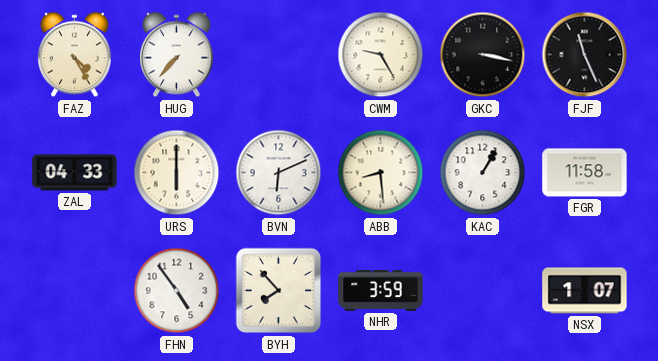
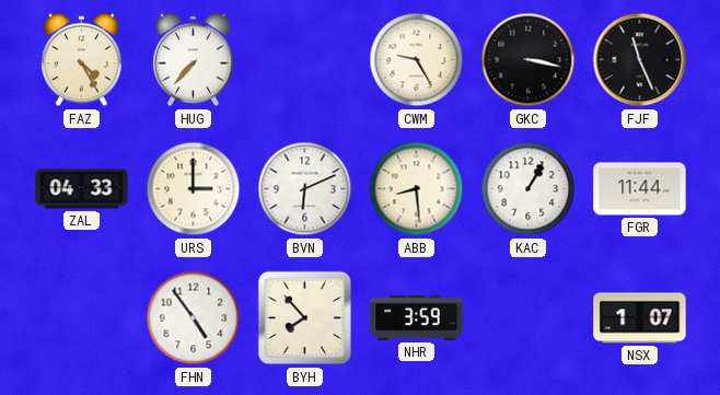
URS: 6:00 -> 3:00
FGR: 11:58 -> 11:44
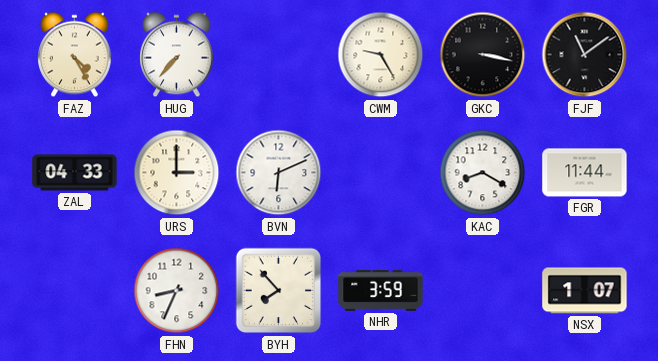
FJF: 11:26 -> 11:09
ABB: 8:29 -> none
KAC: 1:05 -> 8:20
FHN: 4:54 -> 8:34
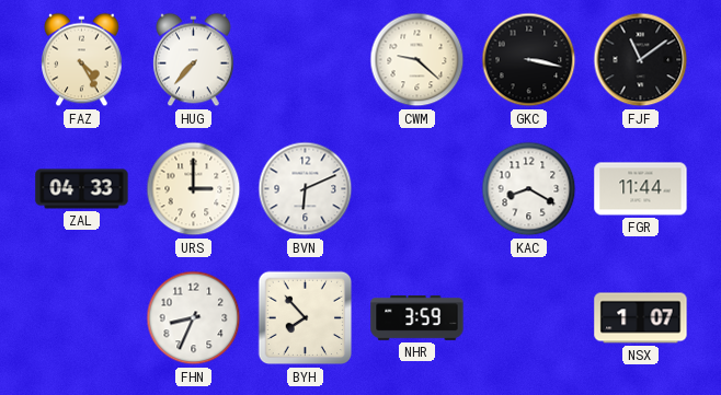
CWM: 9:25 -> 9:22
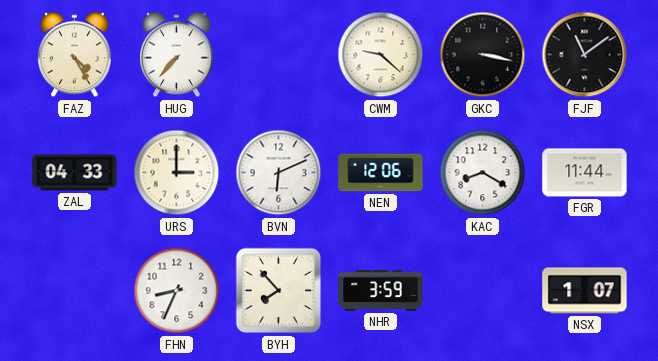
NEN: none -> 12:06
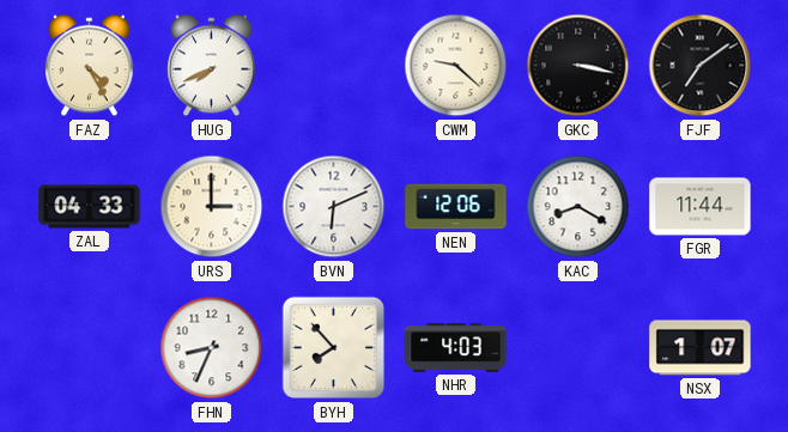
HUG: 7:37 -> 7:41
FJF: 11:09 -> 7:09
NHR: 3:59 -> 4:03
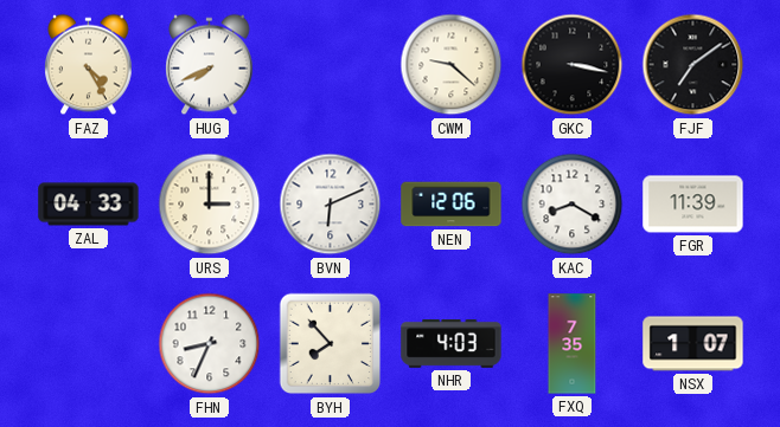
FGR: 11:44 -> 11:39
FXQ: none -> 7:35
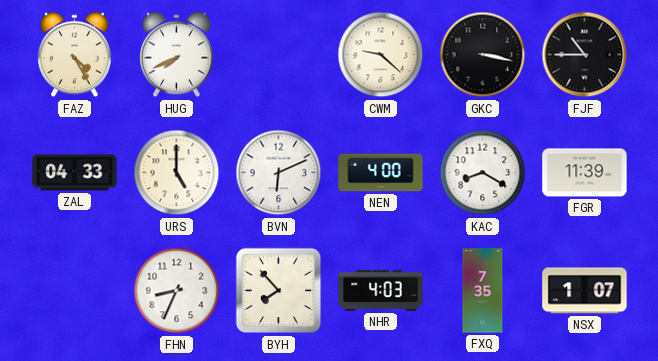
FJF: 7:09 -> 10:45
URS: 3:00 -> 5:00
NEN: 12:06 -> 4:00
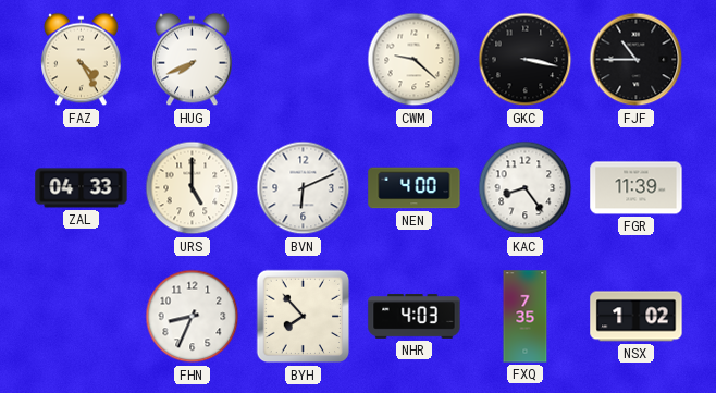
KAC: 8:20 -> 8:24
NSX: 1:07 -> 1:02
